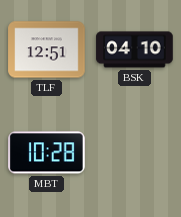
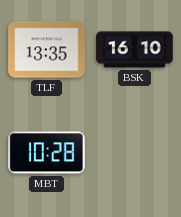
TLF: 12:51 -> 13:35
BSK: 04:10 -> 16:10
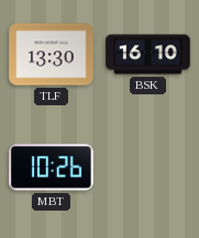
TLF: 13:35 -> 13:30
MBT: 10:28 -> 10:26
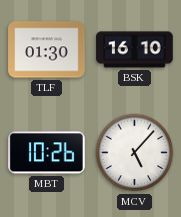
TLF: 13:30 -> 01:30
MCV: none -> 5:07
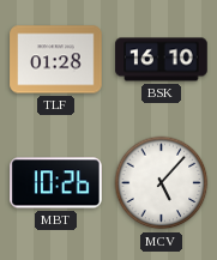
TLF: 01:30 -> 01:28
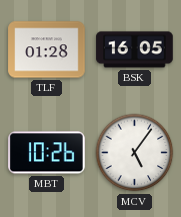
BSK: 16:10 -> 16:05
MCV: 5:07 -> 5:06
